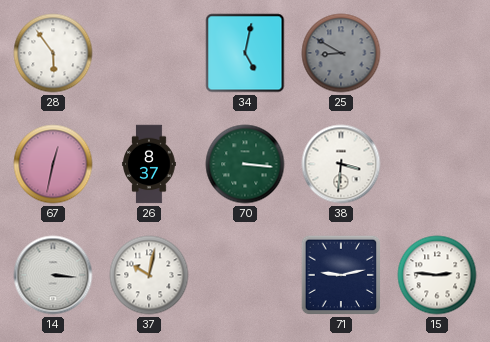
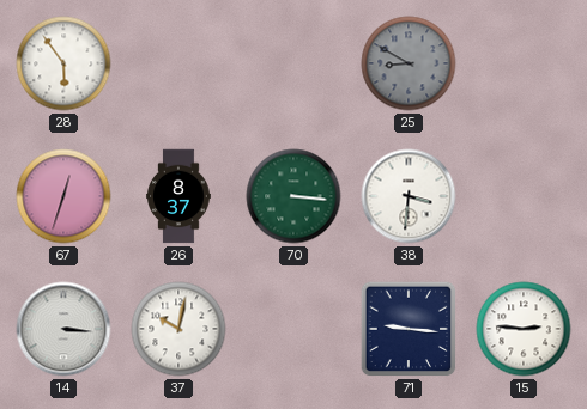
34: 5:02 -> none
67: 12:32 -> 12:33
71: 9:13 -> 9:16
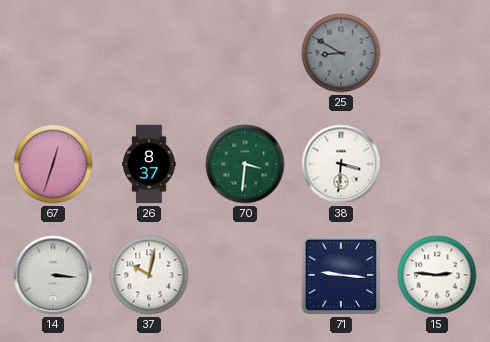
28: 5:54 -> none
70: 3:16 -> 3:31
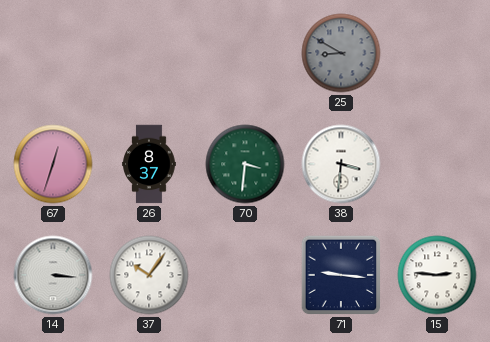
37: 10:02 -> 10:06
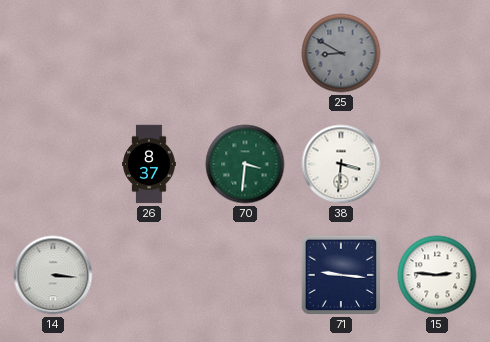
67: 12:33 -> none
37: 10:06 -> none
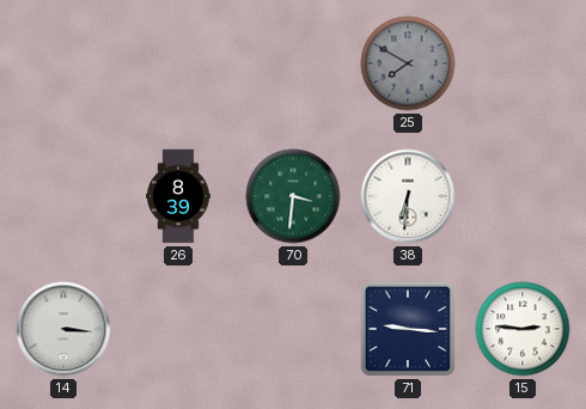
25: 8:50 -> 7:50
26: 8:37 -> 8:39
38: 3:31 -> 6:31
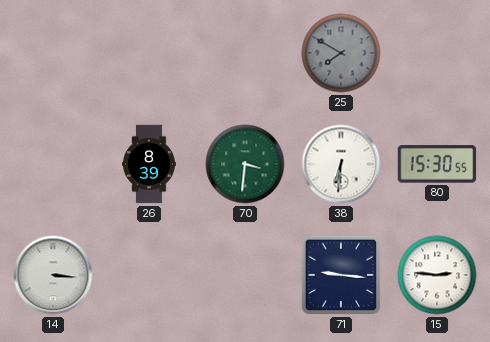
80: none -> 15:30
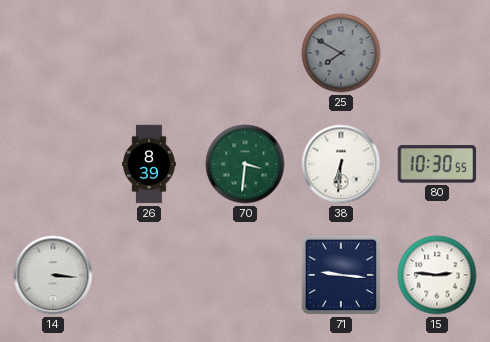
80: 15:30 -> 10:30
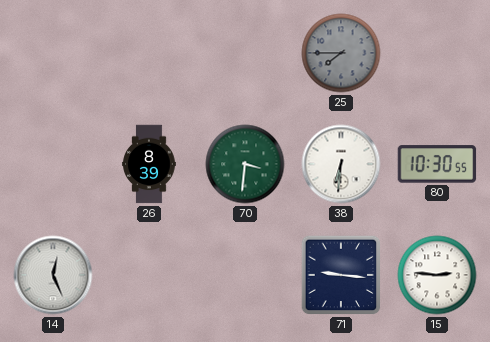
25: 7:50 -> 7:45
14: 3:16 -> 12:26
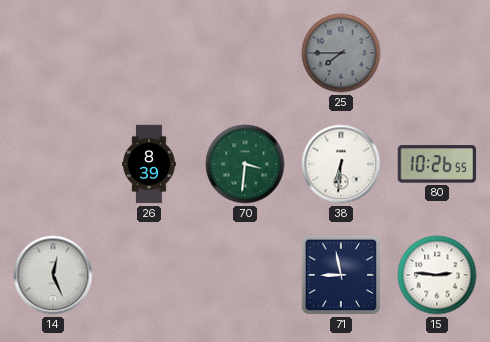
80: 10:30 -> 10:26
71: 9:16 -> 8:58
